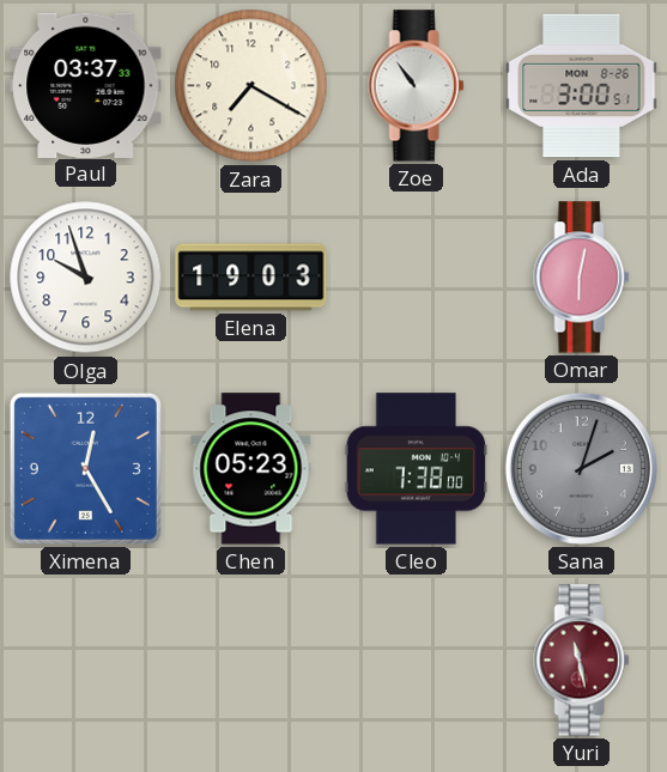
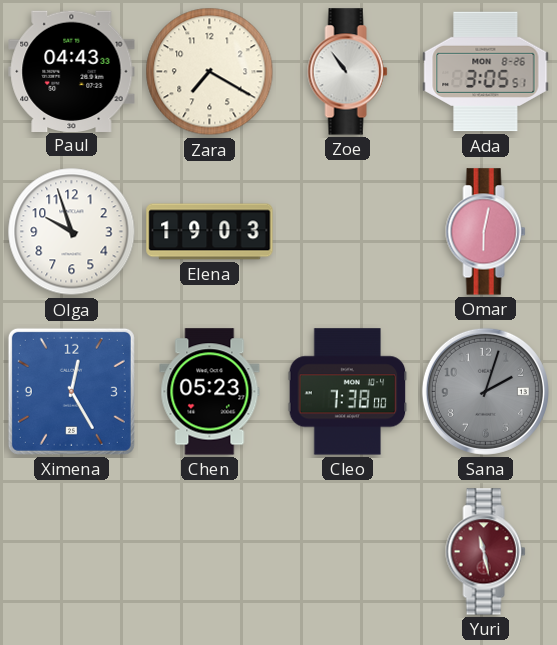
Paul: 03:37 -> 04:43
Ada: 3:00 -> 3:05
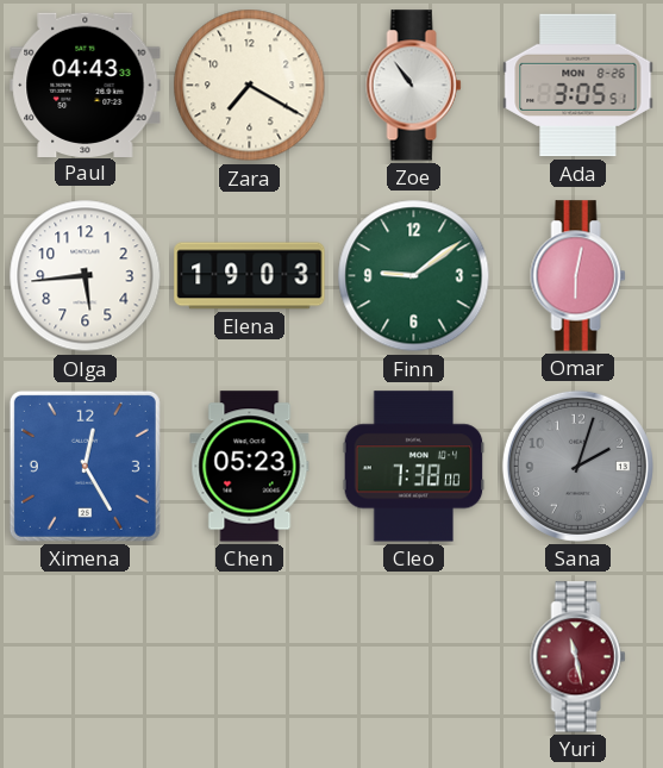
Olga: 9:57 -> 5:44
Finn: none -> 9:09
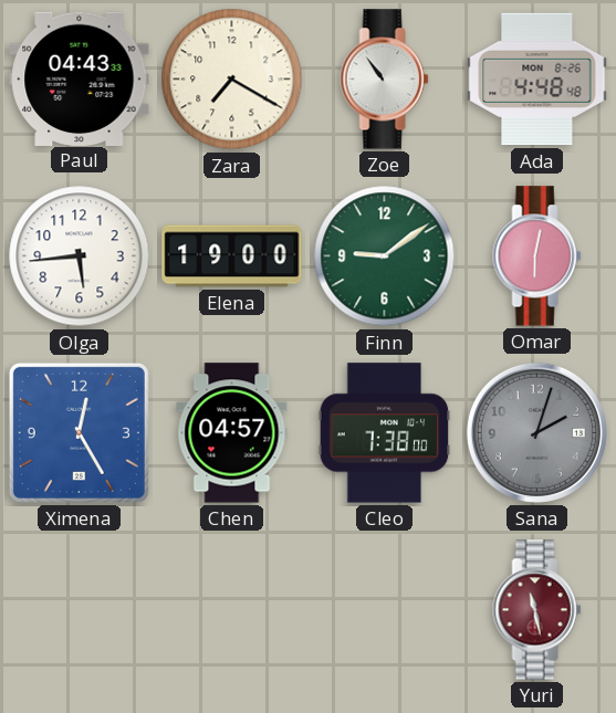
Ada: 3:05 -> 4:48
Elena: 19:03 -> 19:00
Chen: 05:23 -> 04:57
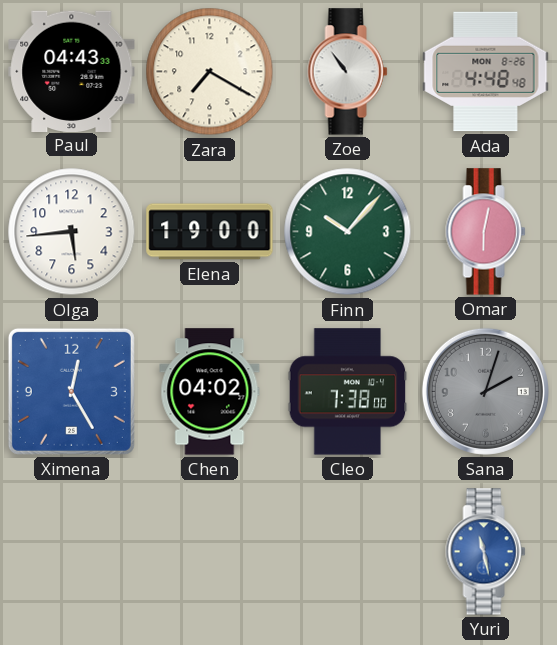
Finn: 9:09 -> 10:07
Chen: 04:57 -> 04:02
Yuri dial: burgundy -> blue
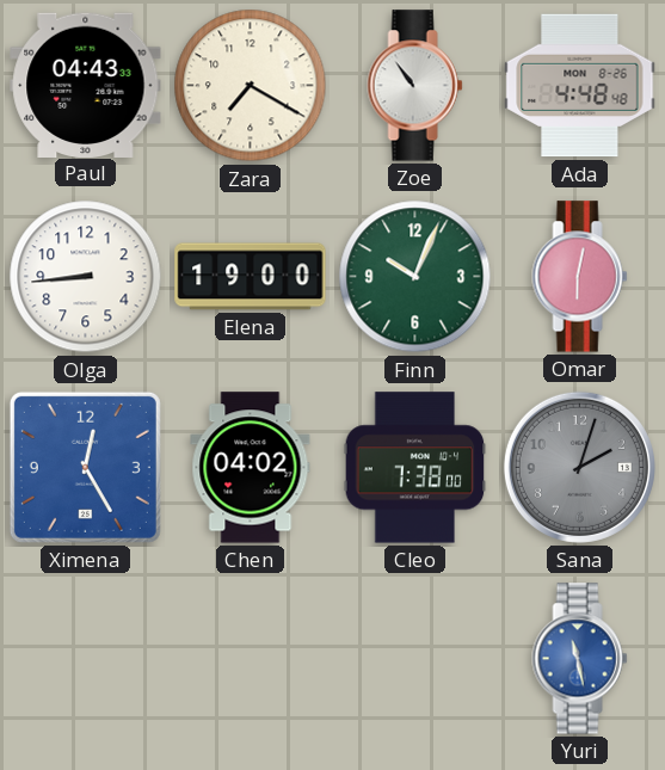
Olga: 5:44 -> 8:44
Finn: 10:07 -> 10:04
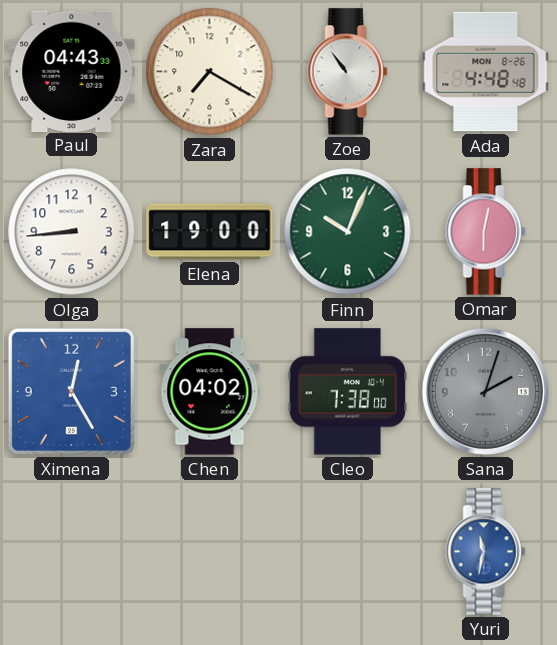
Yuri: 11:28 -> 11:32
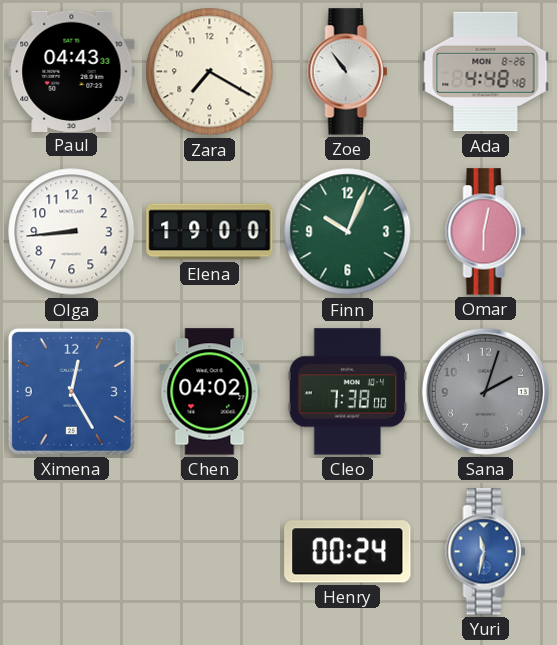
Henry: none -> 00:24
